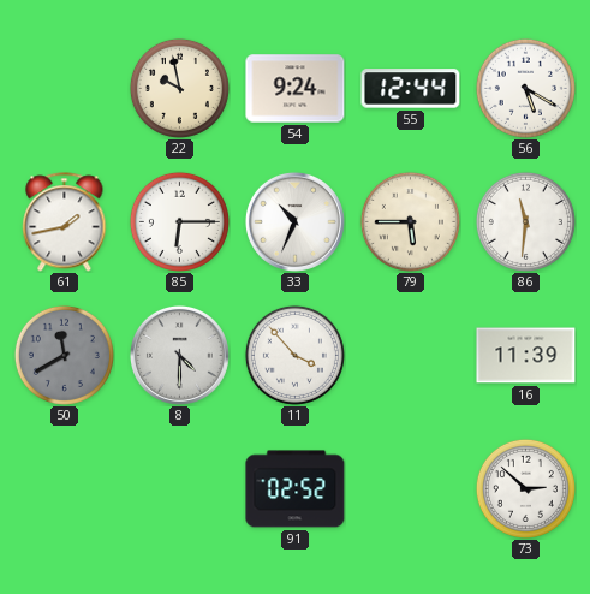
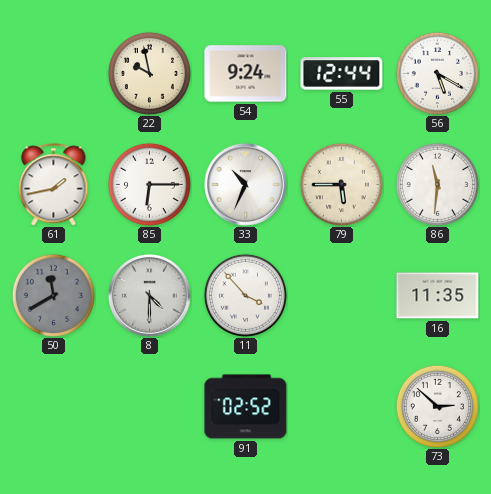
16: 11:39 -> 11:35
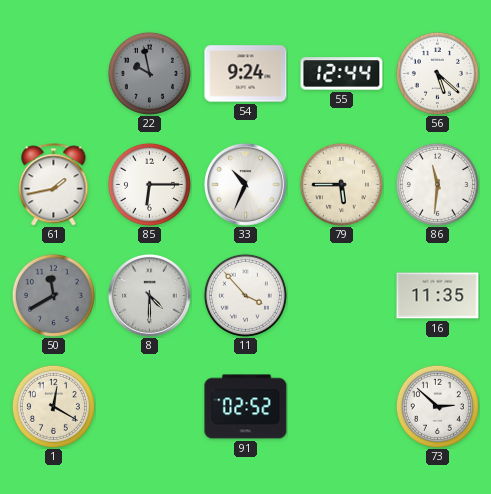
22 dial: cream -> grey
56: 5:20 -> 5:22
1: none -> 12:20
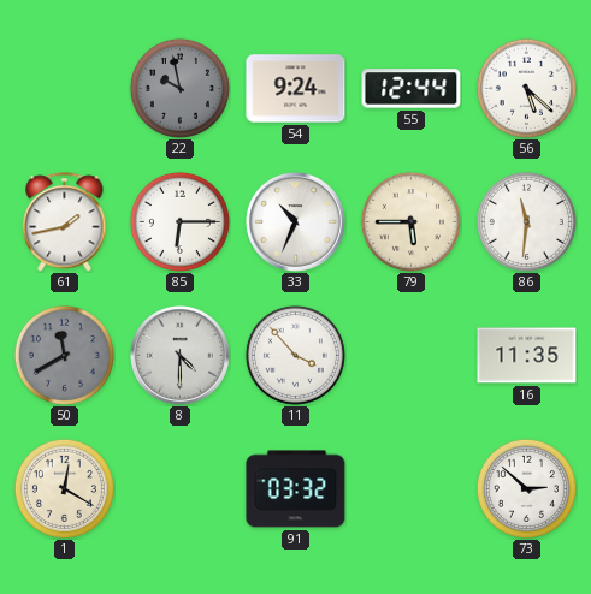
91: 02:52 -> 03:32
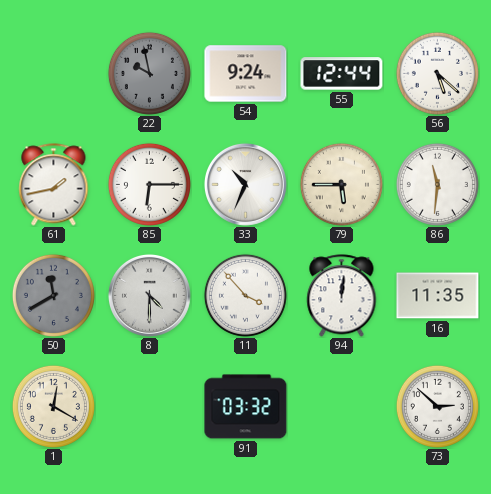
94: none -> 12:01
